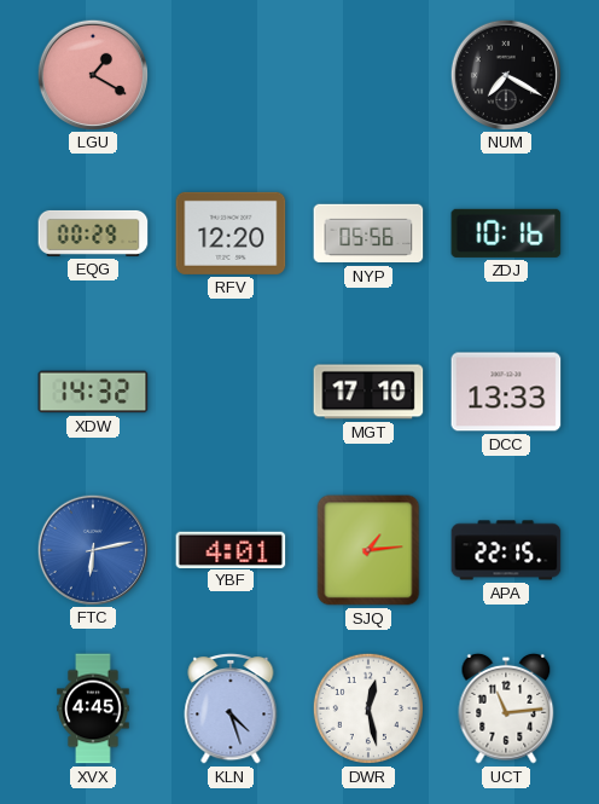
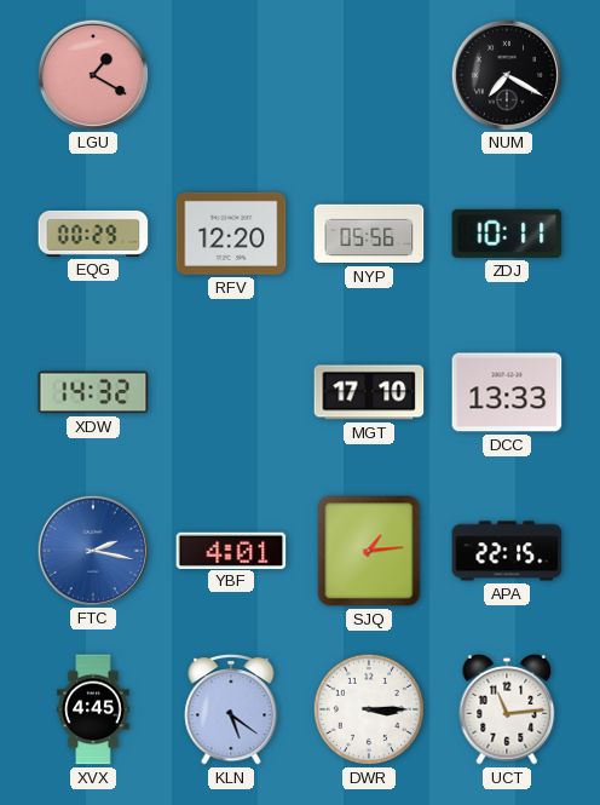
ZDJ: 10:16 -> 10:11
FTC: 6:13 -> 2:17
KLN: 4:27 -> 5:21
DWR: 12:28 -> 3:15
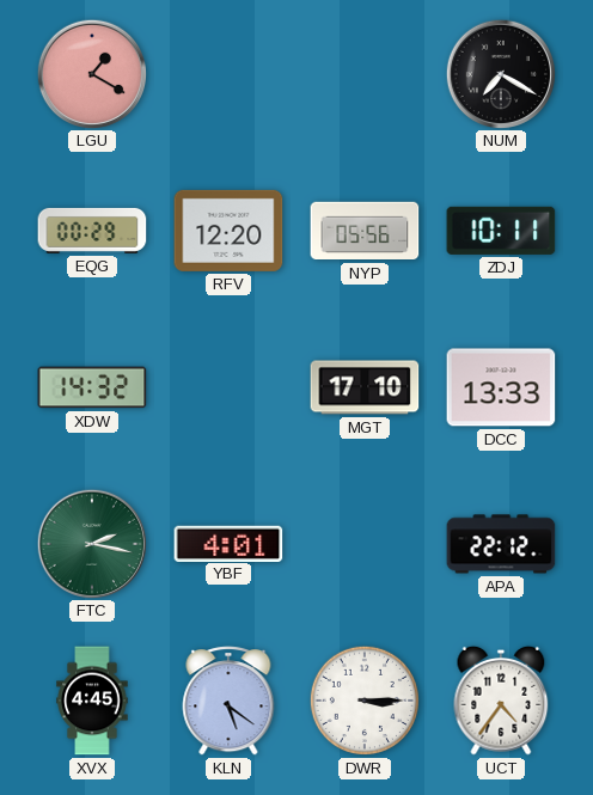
FTC dial: blue -> green
SJQ: 1:14 -> none
APA: 22:15 -> 22:12
UCT: 11:14 -> 4:36
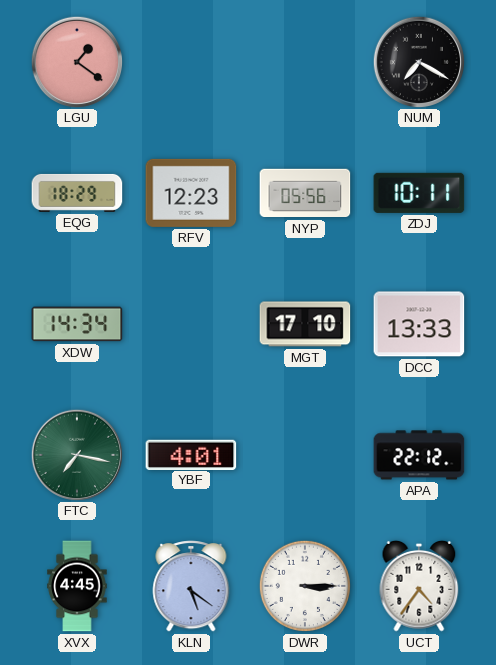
LGU: 1:20 -> 1:21
EQG: 00:29 -> 18:29
RFV: 12:20 -> 12:23
XDW: 14:32 -> 14:34
FTC: 2:17 -> 7:17
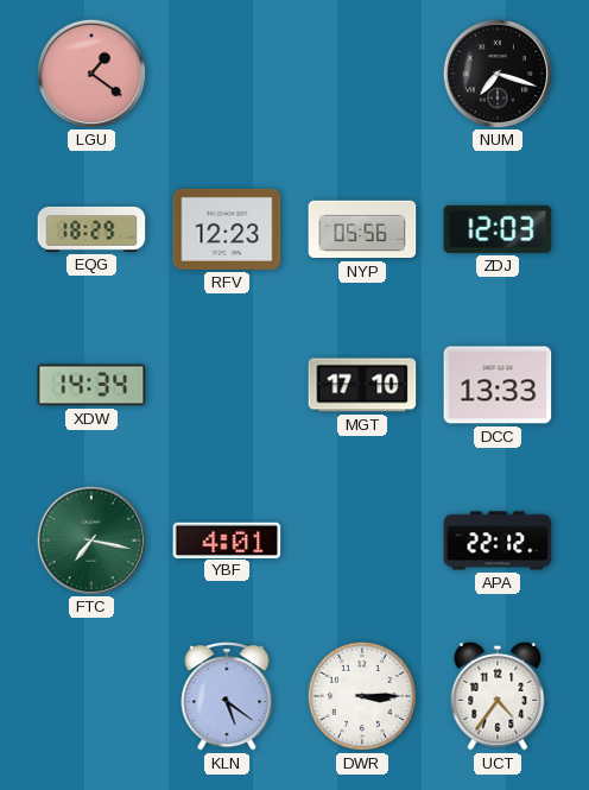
NUM: 7:20 -> 7:18
ZDJ: 10:11 -> 12:03
XVX: 4:45 -> none
